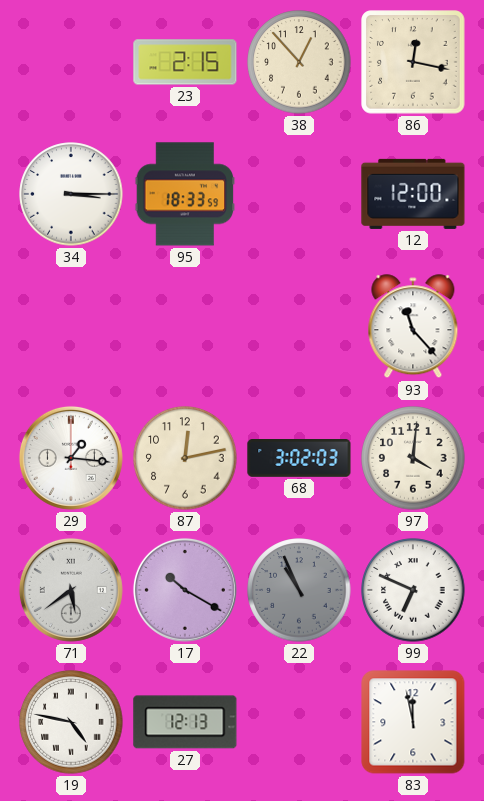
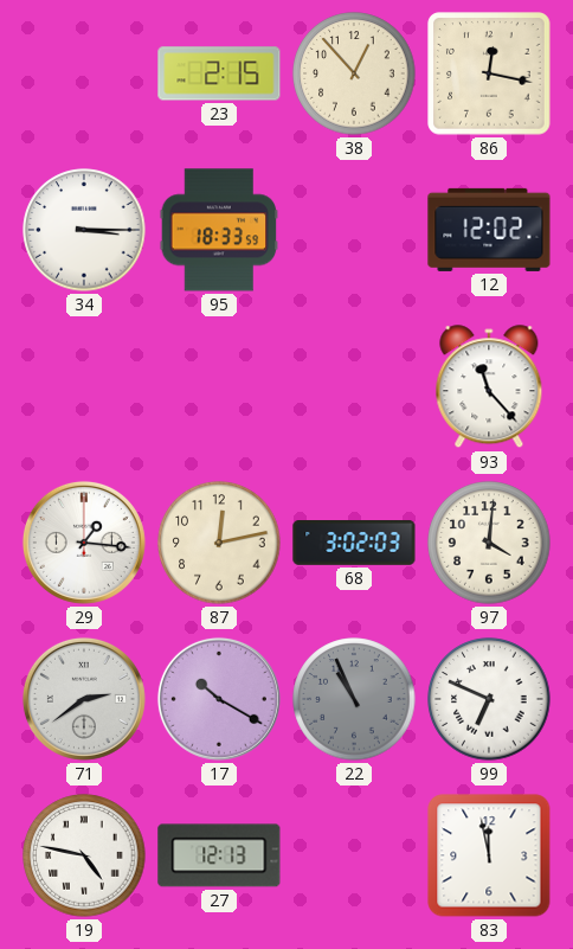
12: 12:00 -> 12:02
71: 5:39 -> 2:39
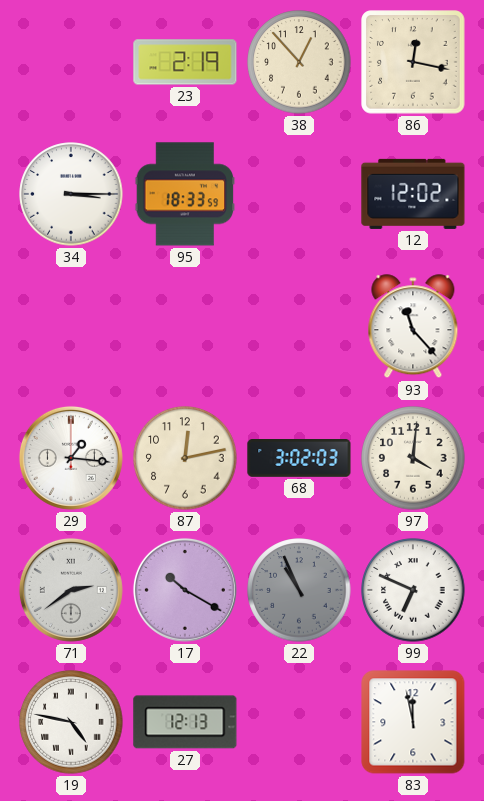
23: 2:15 -> 2:19
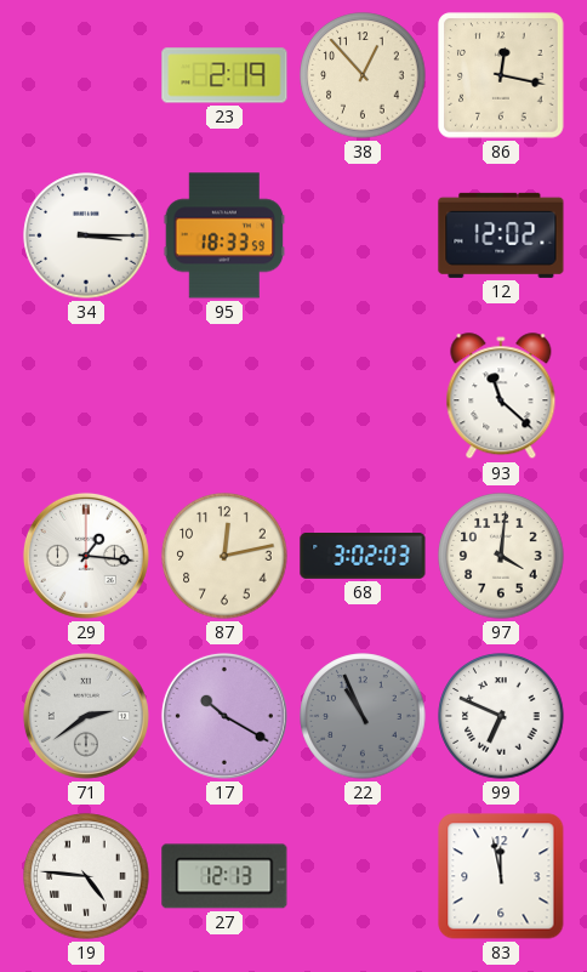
93: 11:23 -> 11:22
19: 4:47 -> 4:46
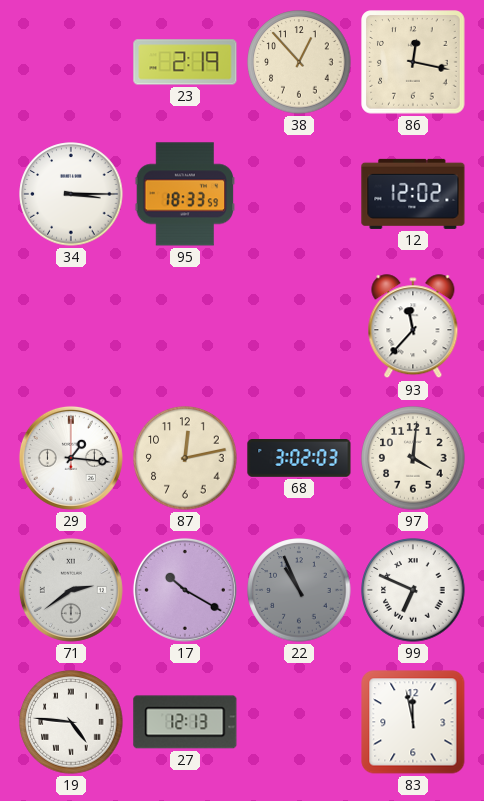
93: 11:22 -> 11:37
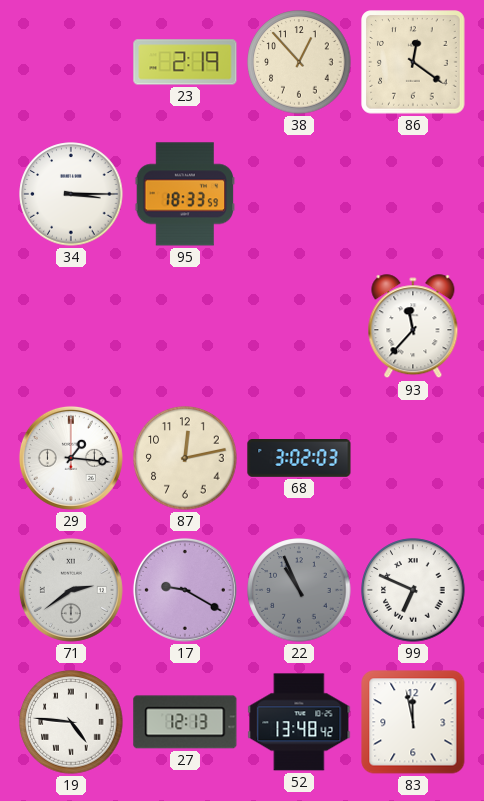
86: 12:17 -> 12:21
12: 12:02 -> none
97: 4:01 -> none
17: 10:20 -> 9:20
52: none -> 13:48
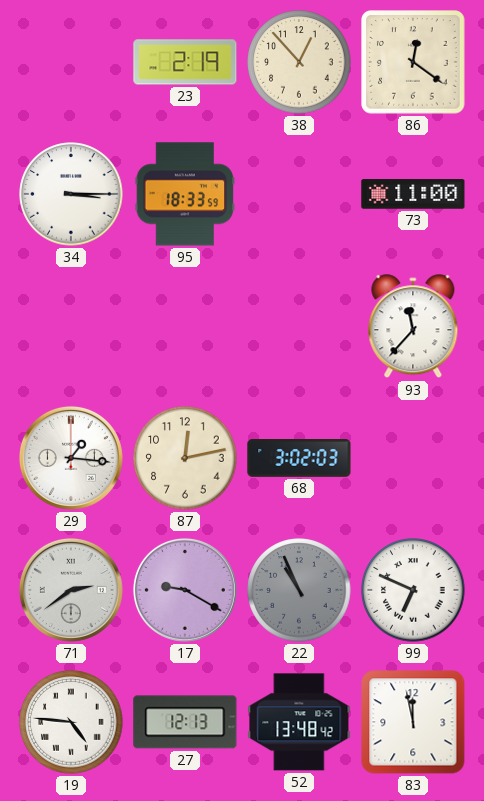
73: none -> 11:00
